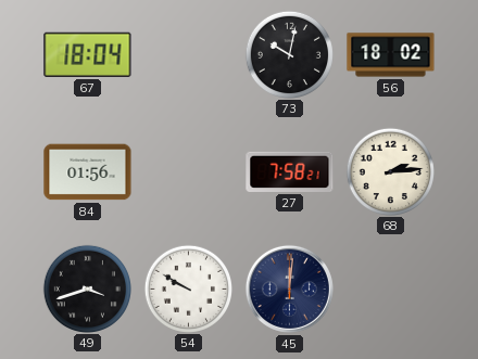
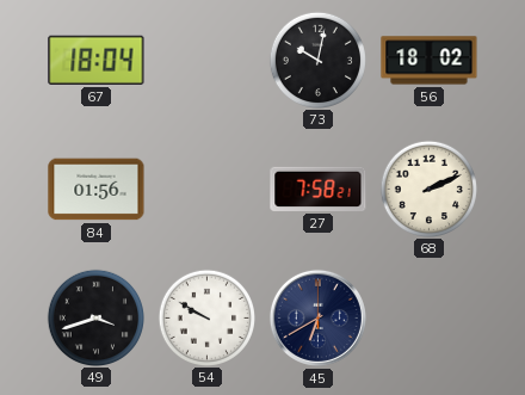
68: 2:14 -> 2:11
45: 12:01 -> 6:40
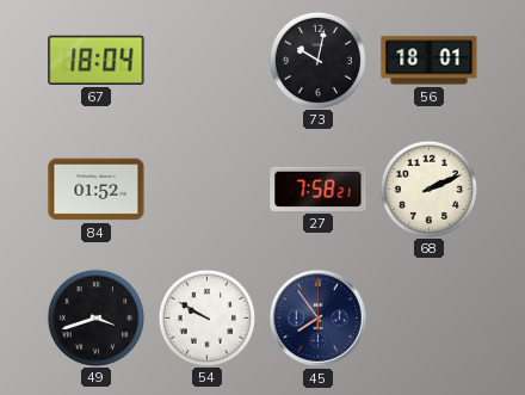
56: 18:02 -> 18:01
84: 01:56 -> 01:52
45: 6:40 -> 7:54
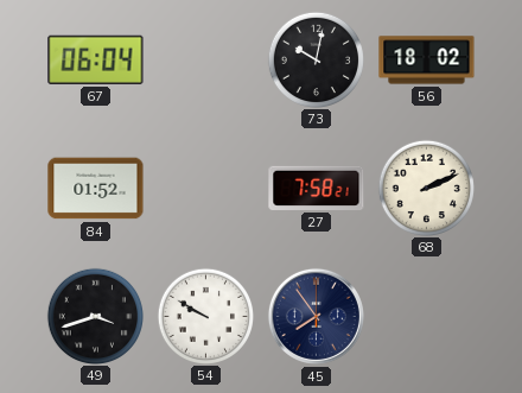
67: 18:04 -> 06:04
56: 18:01 -> 18:02
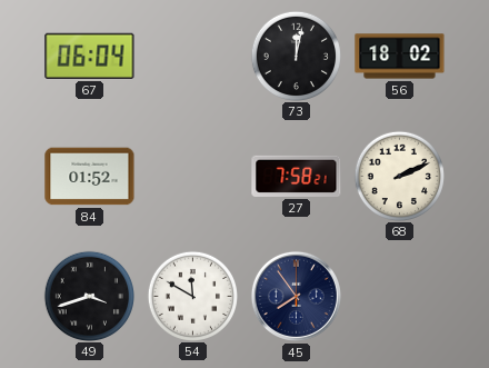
73: 10:02 -> 12:02
54: 9:50 -> 11:50
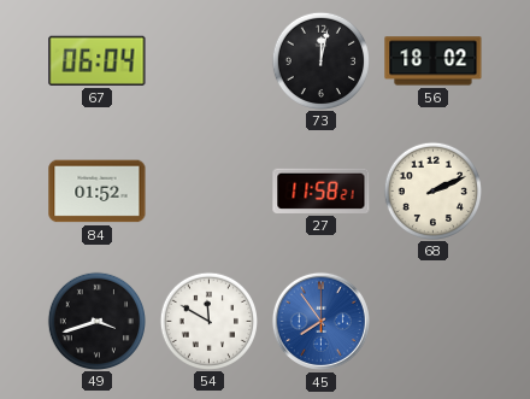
27: 7:58 -> 11:58
45 dial: navy -> blue
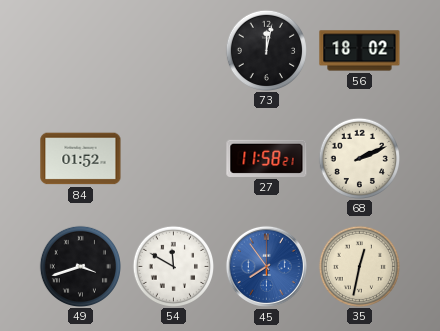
67: 06:04 -> none
35: none -> 12:32
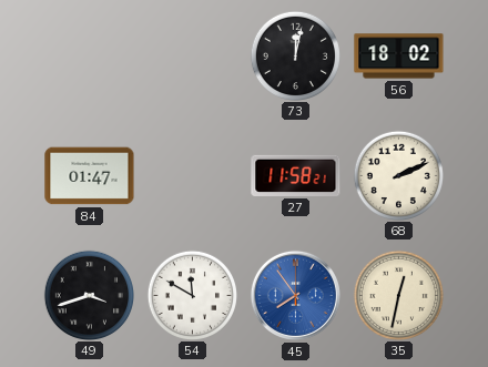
84: 01:52 -> 01:47
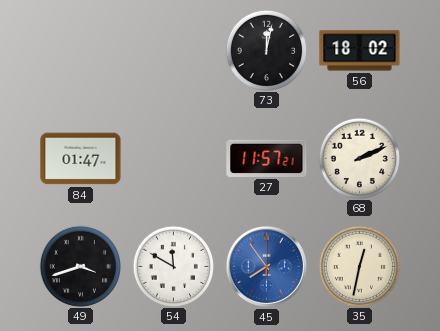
27: 11:58 -> 11:57
